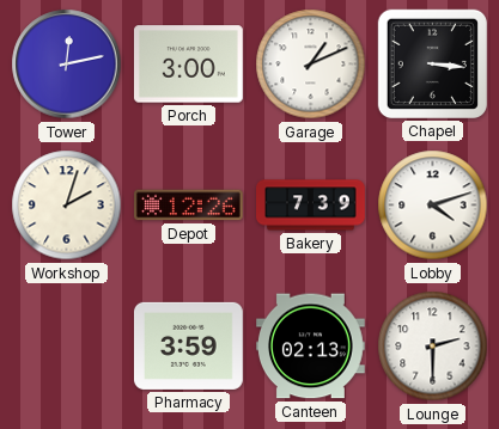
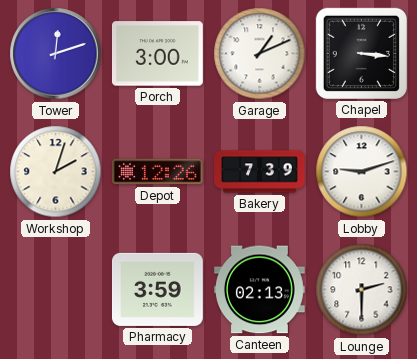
Tower: 12:13 -> 12:12
Lobby: 4:12 -> 9:12
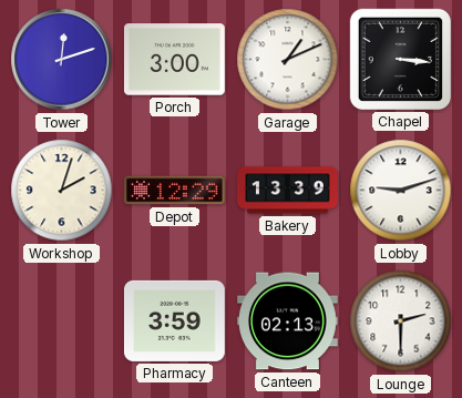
Depot: 12:26 -> 12:29
Bakery: 7:39 -> 13:39
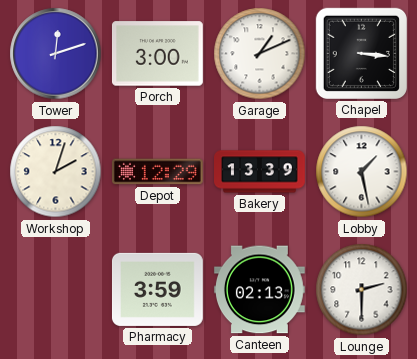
Lobby: 9:12 -> 1:28
